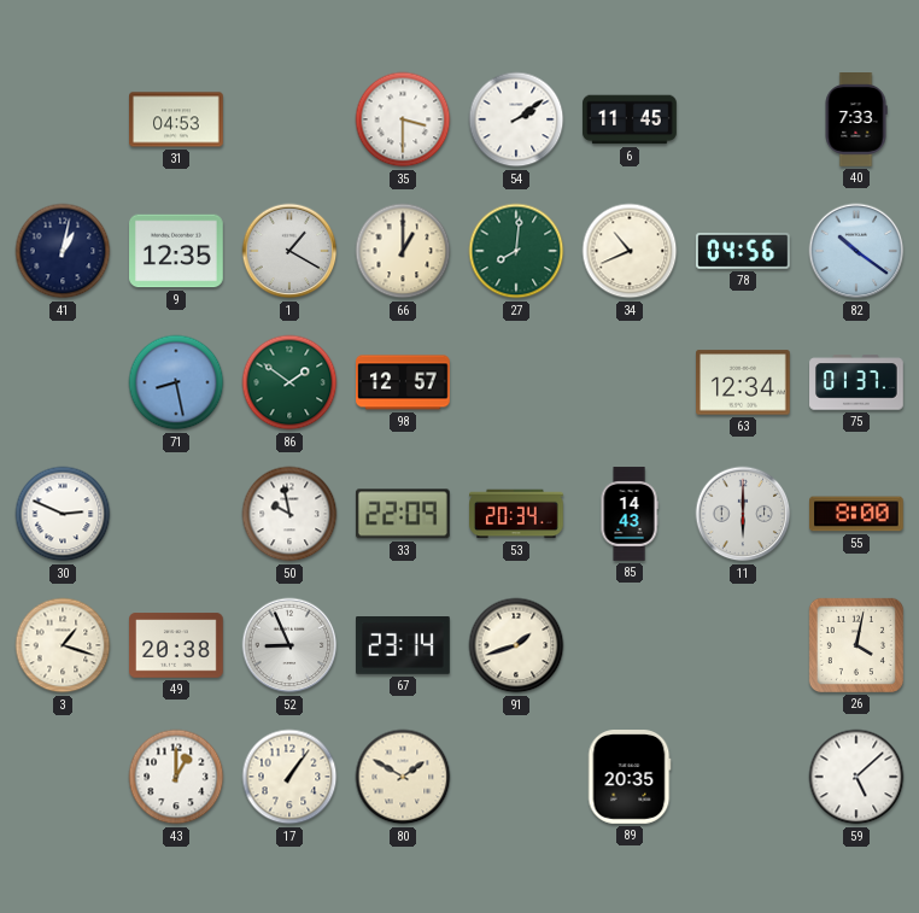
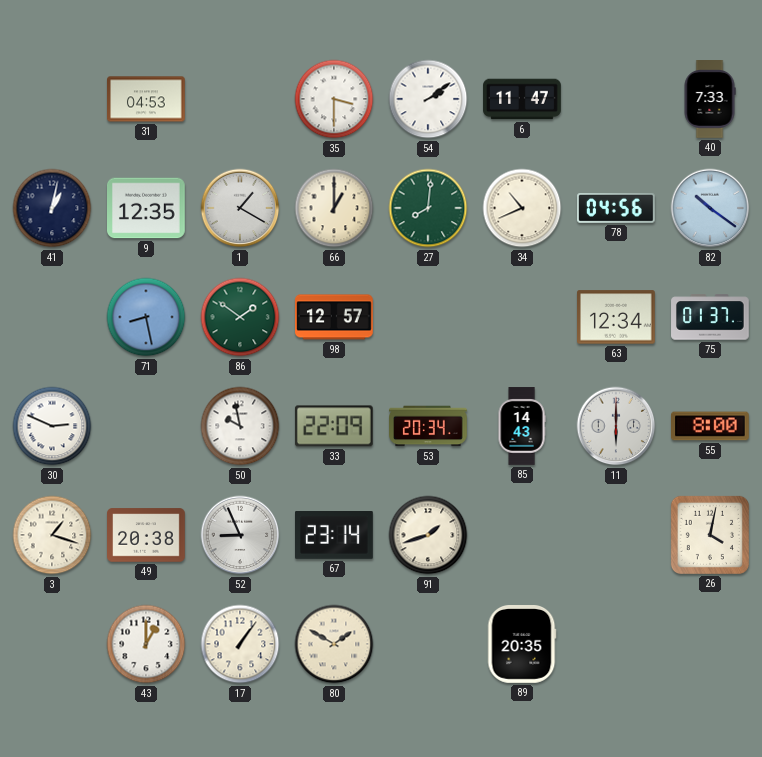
6: 11:45 -> 11:47
59: 5:08 -> none
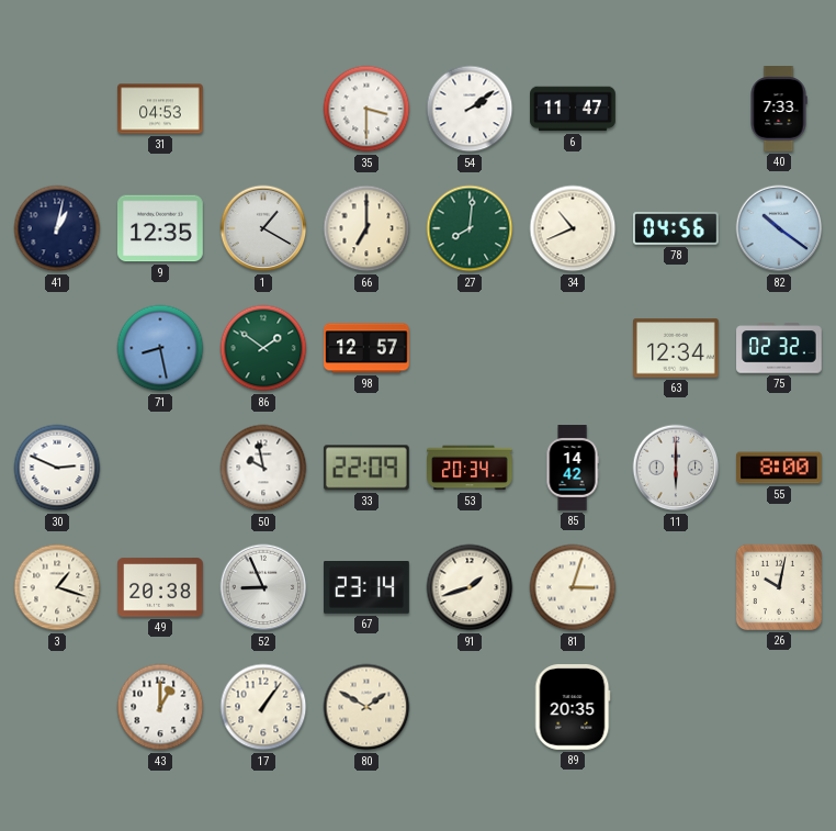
66: 1:00 -> 7:00
75: 01:37 -> 02:32
85: 14:43 -> 14:42
81: none -> 3:03
26: 4:02 -> 10:02
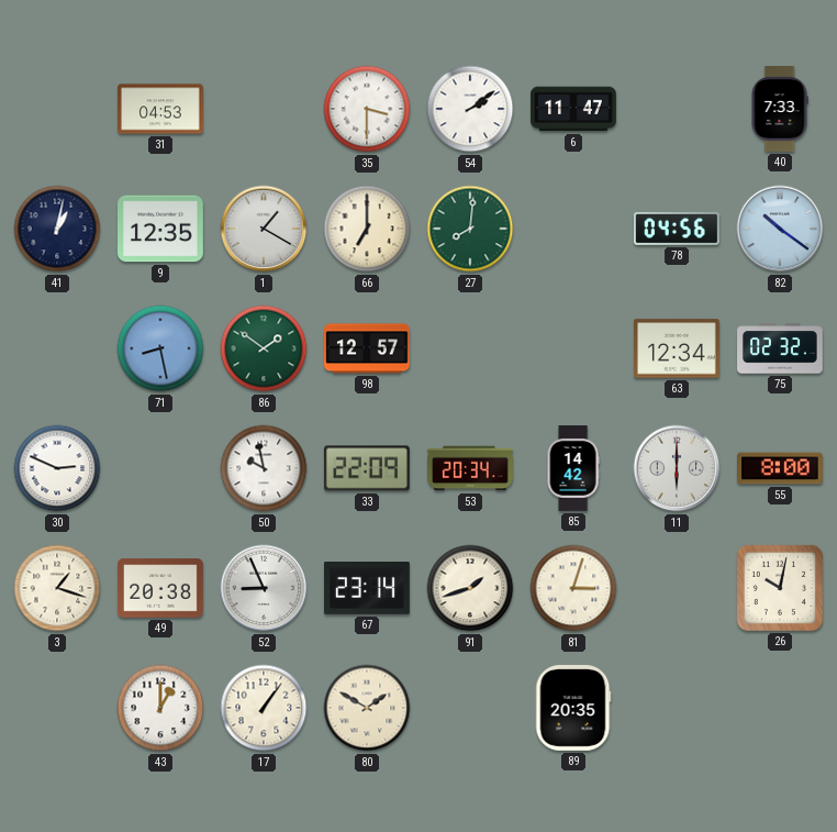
34: 10:41 -> none
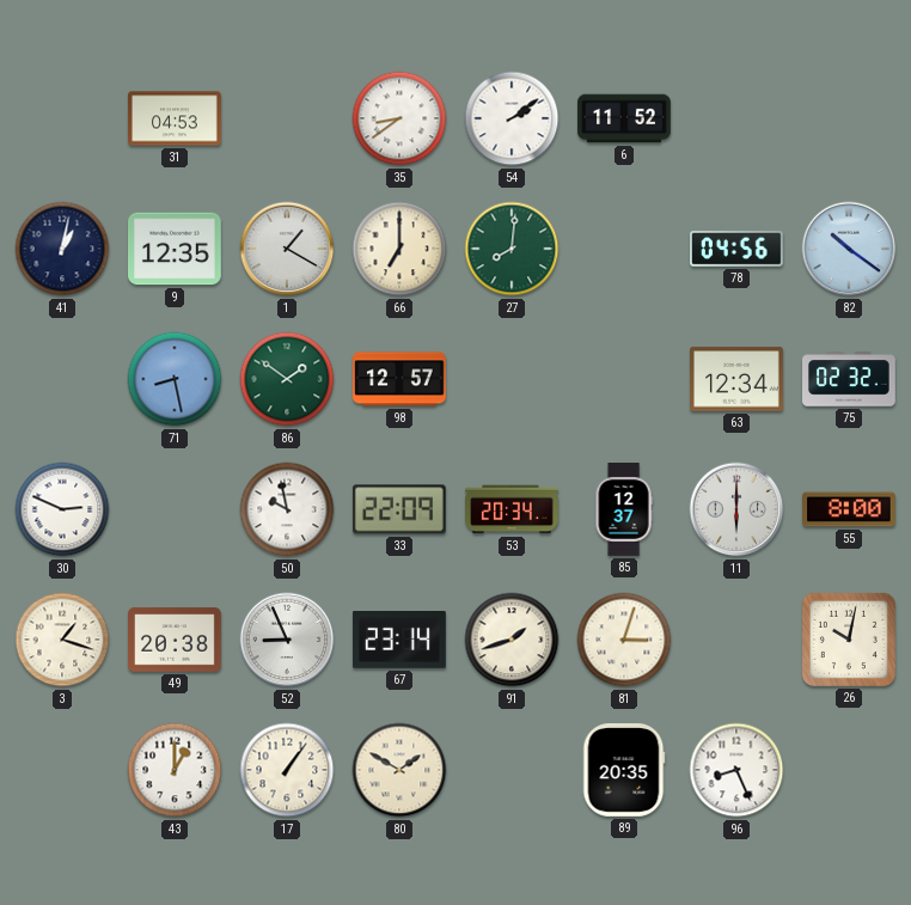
35: 3:30 -> 8:39
6: 11:47 -> 11:52
40: 7:33 -> none
85: 14:42 -> 12:37
96: none -> 8:26
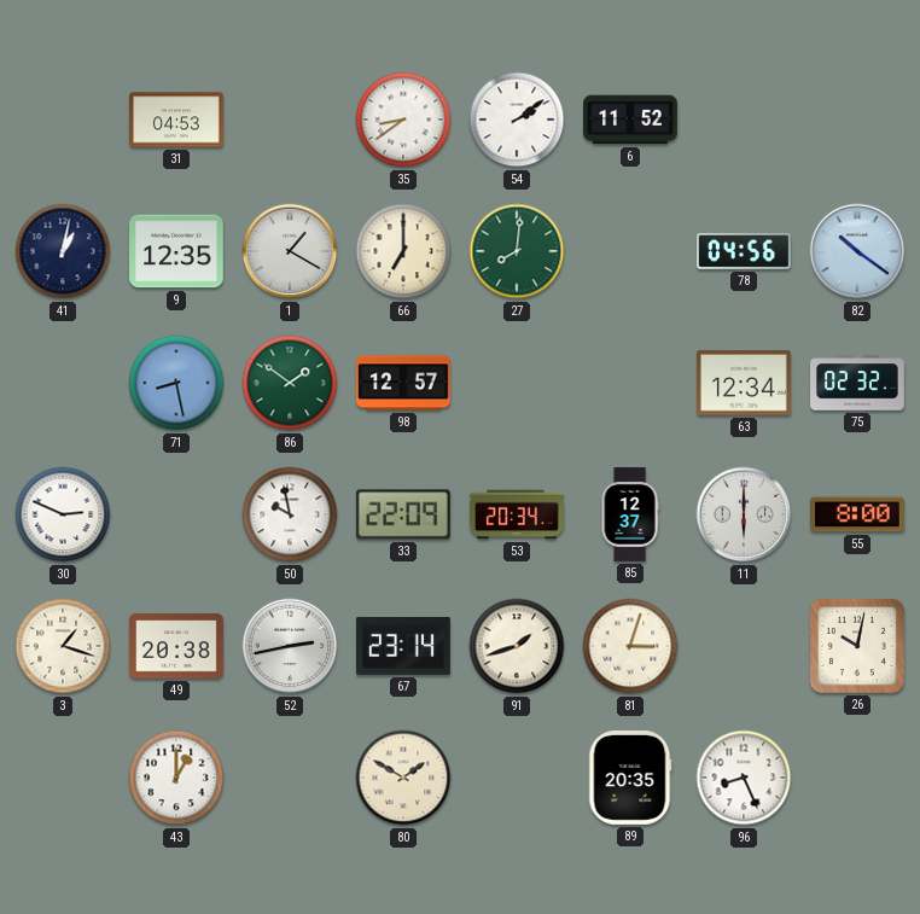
52: 8:56 -> 2:43
17: 1:06 -> none
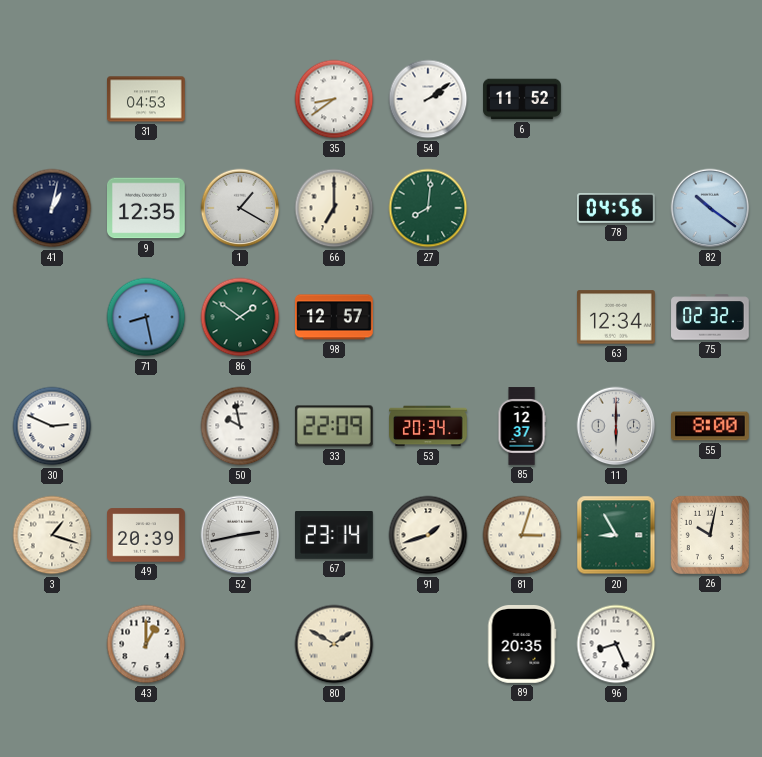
49: 20:38 -> 20:39
20: none -> 8:55
